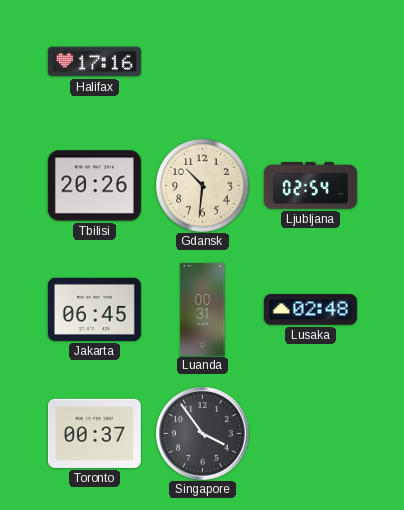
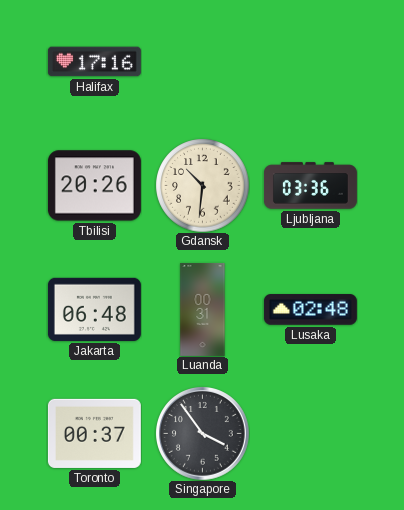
Ljubljana: 02:54 -> 03:36
Jakarta: 06:45 -> 06:48
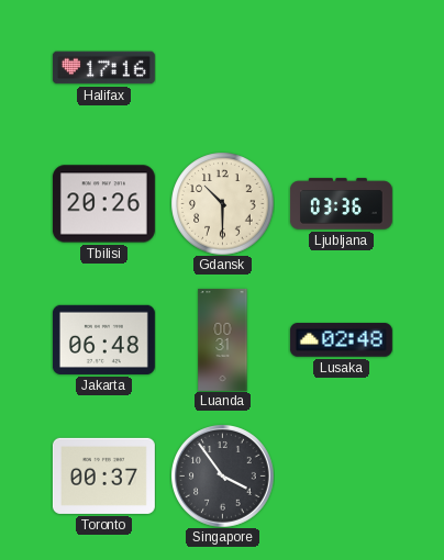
Gdansk: 10:31 -> 10:30
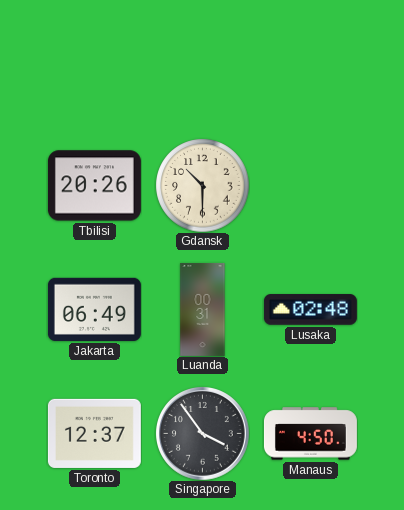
Halifax: 17:16 -> none
Ljubljana: 03:36 -> none
Jakarta: 06:48 -> 06:49
Toronto: 00:37 -> 12:37
Manaus: none -> 4:50
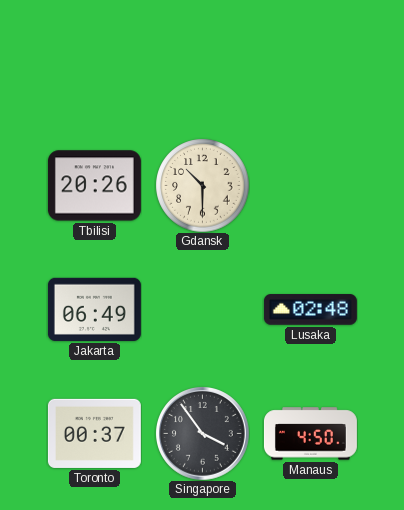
Luanda: 00:31 -> none
Toronto: 12:37 -> 00:37
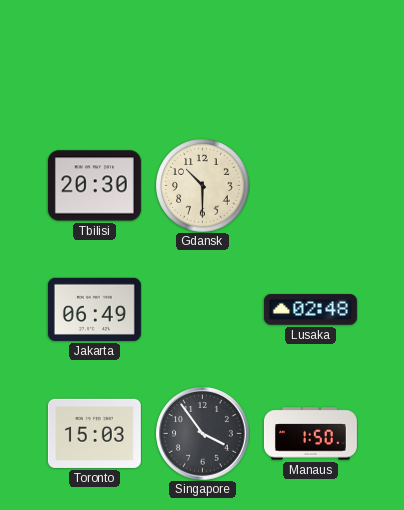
Tbilisi: 20:26 -> 20:30
Toronto: 00:37 -> 15:03
Manaus: 4:50 -> 1:50
